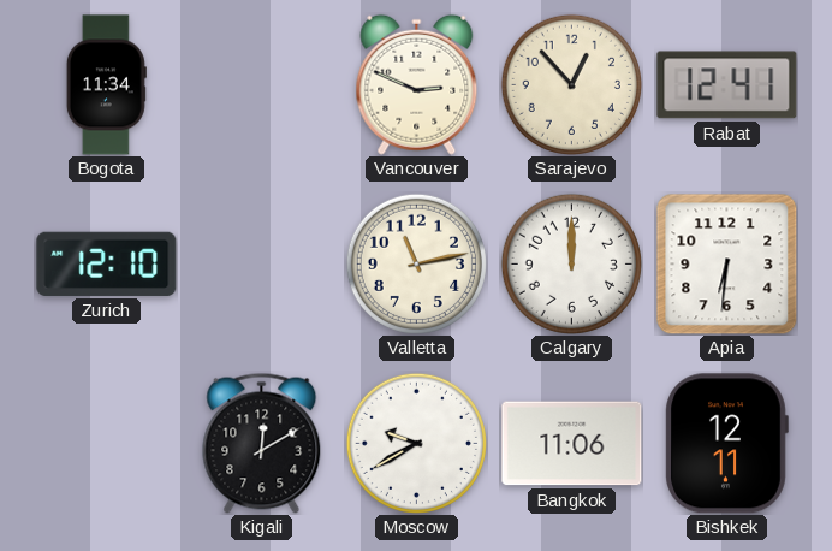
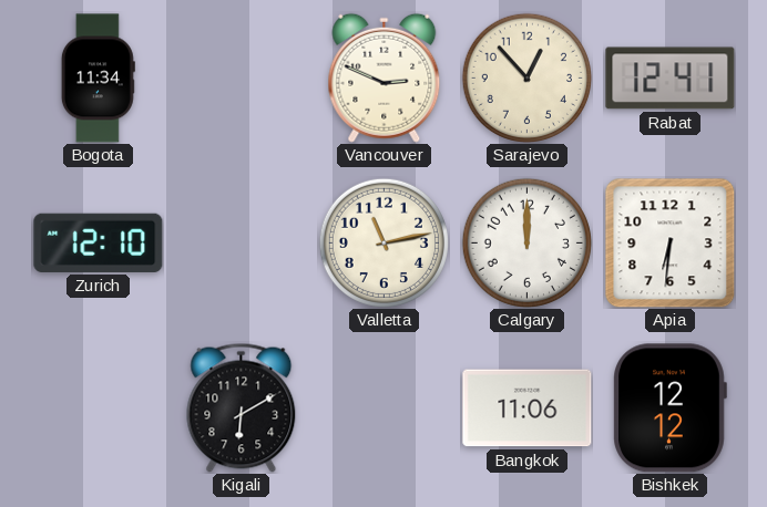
Kigali: 12:10 -> 6:10
Moscow: 9:40 -> none
Bishkek: 12:11 -> 12:12
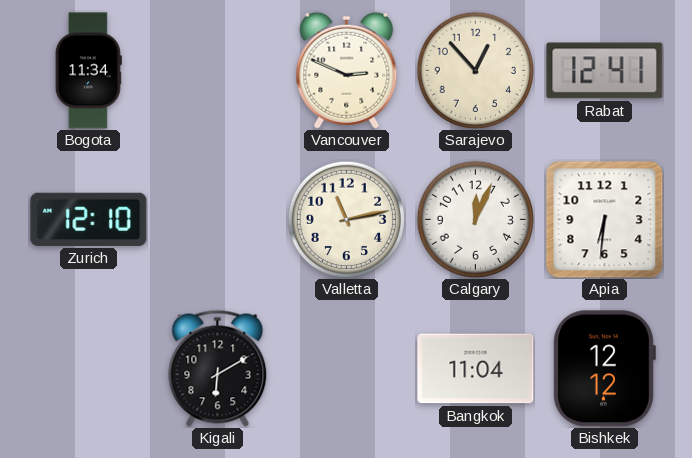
Calgary: 12:00 -> 12:04
Bangkok: 11:06 -> 11:04
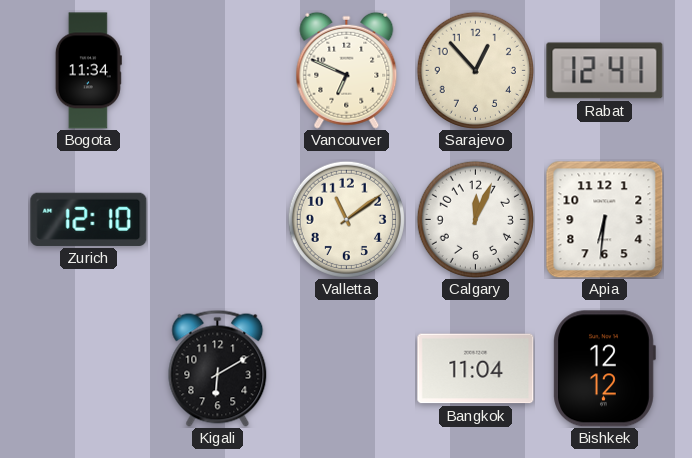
Vancouver: 2:49 -> 6:49
Valletta: 11:13 -> 11:09
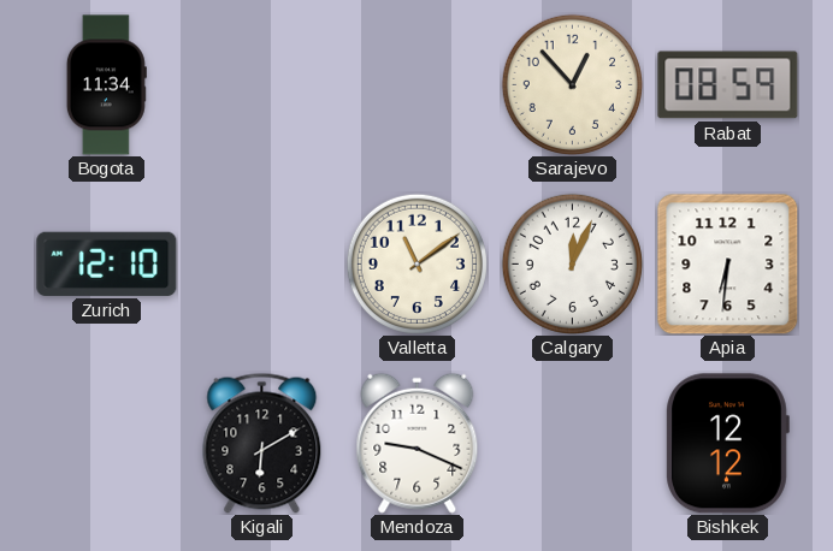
Vancouver: 6:49 -> none
Rabat: 12:41 -> 08:59
Mendoza: none -> 9:19
Bangkok: 11:04 -> none
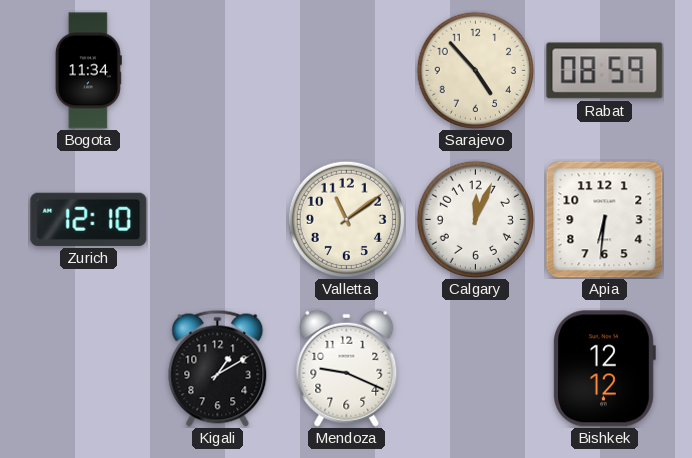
Sarajevo: 12:53 -> 4:53
Kigali: 6:10 -> 1:10
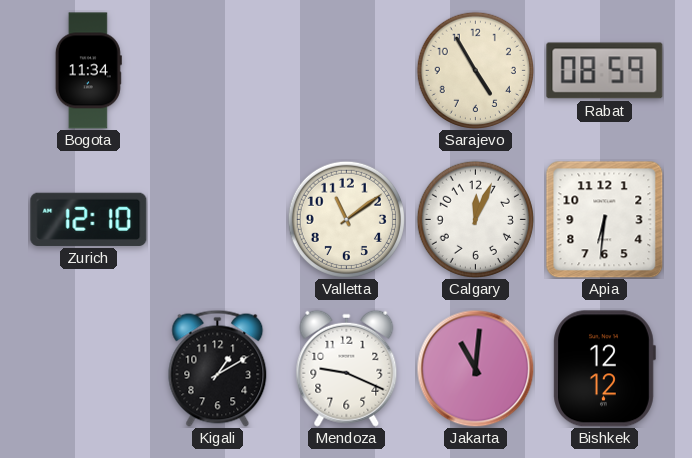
Sarajevo: 4:53 -> 4:55
Jakarta: none -> 11:01
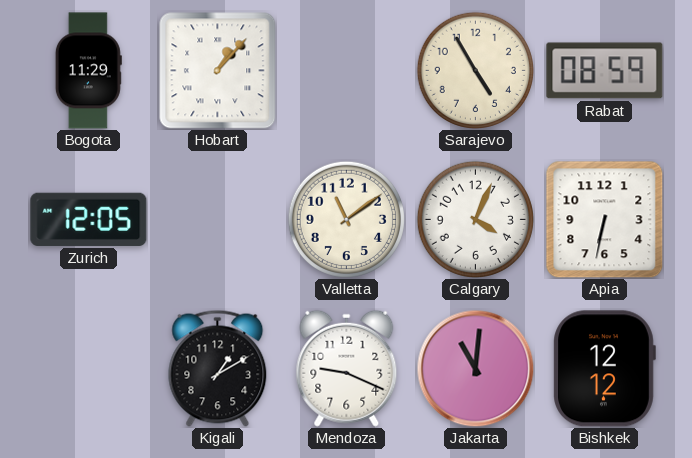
Bogota: 11:34 -> 11:29
Hobart: none -> 1:07
Zurich: 12:10 -> 12:05
Calgary: 12:04 -> 4:04
Apia: 6:31 -> 6:32
